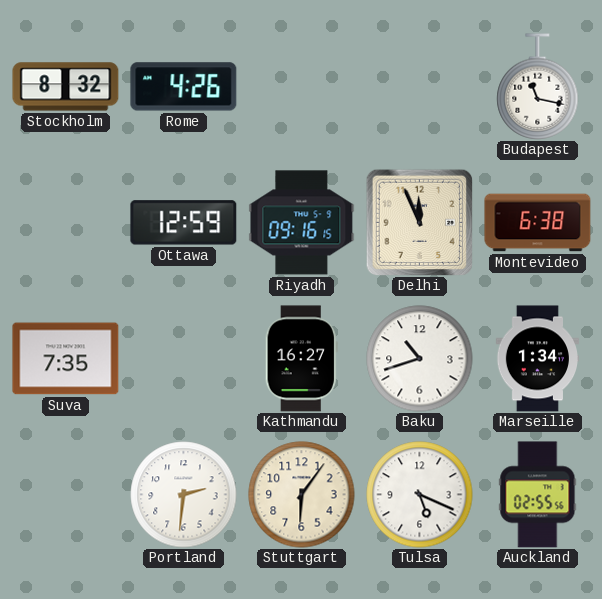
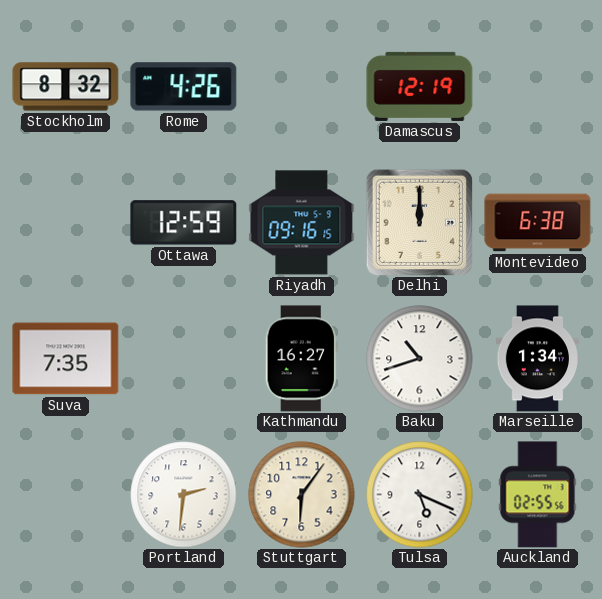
Damascus: none -> 12:19
Budapest: 11:17 -> none
Delhi: 11:56 -> 12:00
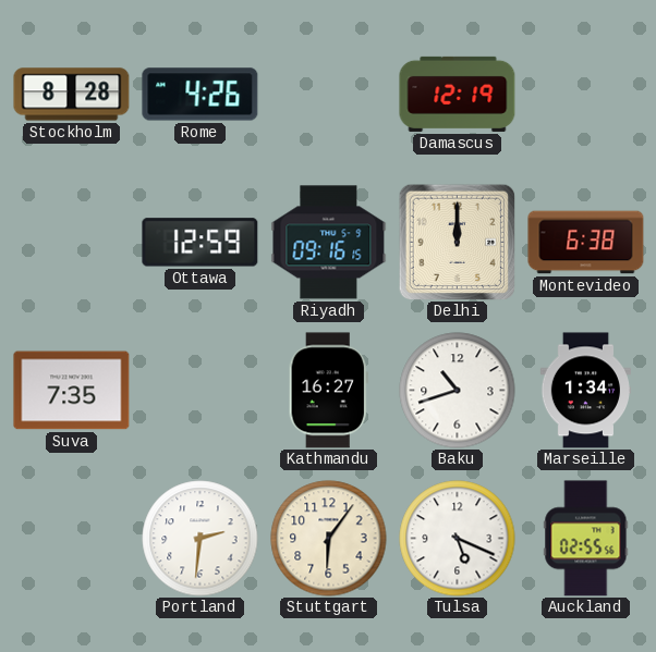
Stockholm: 8:32 -> 8:28
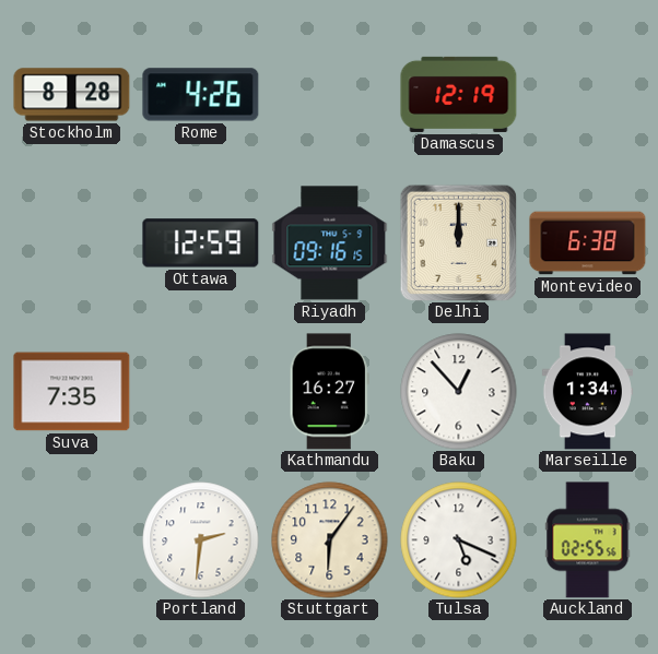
Baku: 10:42 -> 12:53
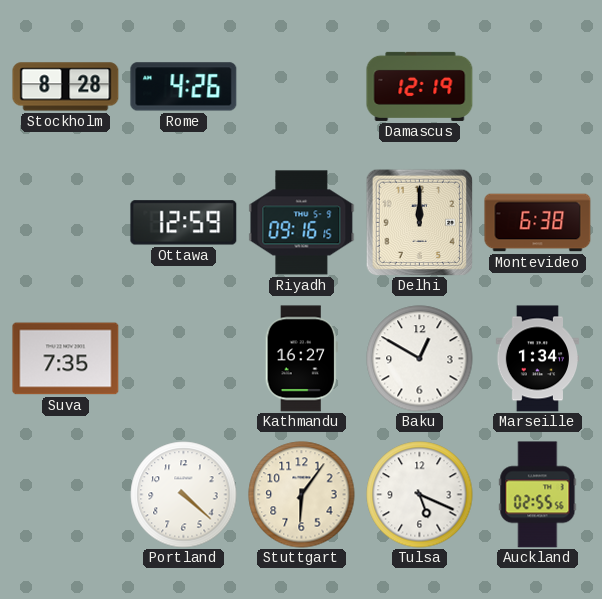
Baku: 12:53 -> 12:50
Portland: 2:31 -> 4:22
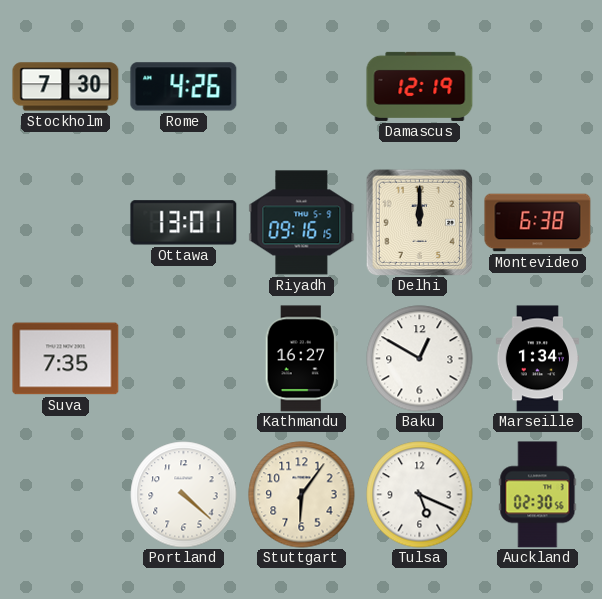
Stockholm: 8:28 -> 7:30
Ottawa: 12:59 -> 13:01
Auckland: 02:55 -> 02:30
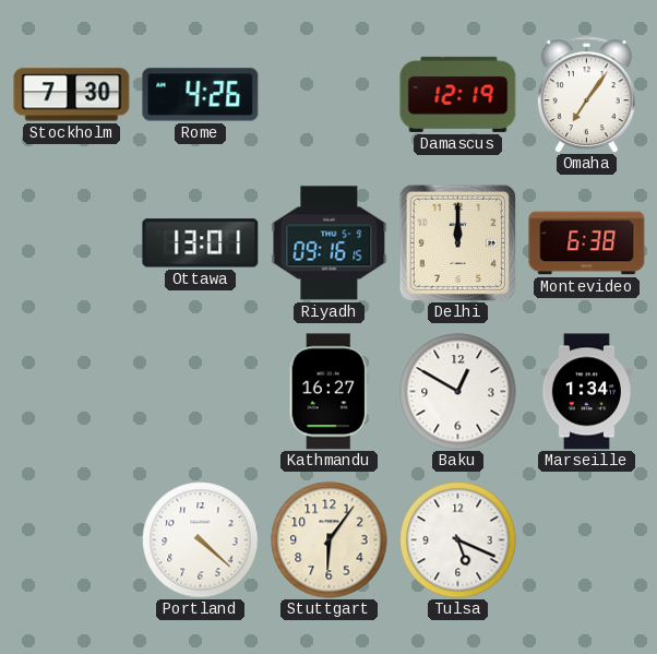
Omaha: none -> 7:06
Suva: 7:35 -> none
Auckland: 02:30 -> none
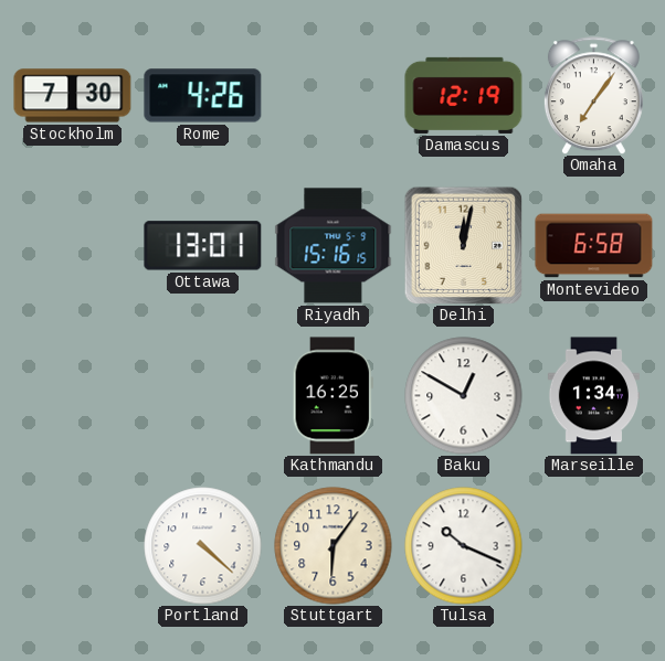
Riyadh: 09:16 -> 15:16
Delhi: 12:00 -> 12:02
Montevideo: 6:38 -> 6:58
Kathmandu: 16:27 -> 16:25
Tulsa: 5:19 -> 10:19
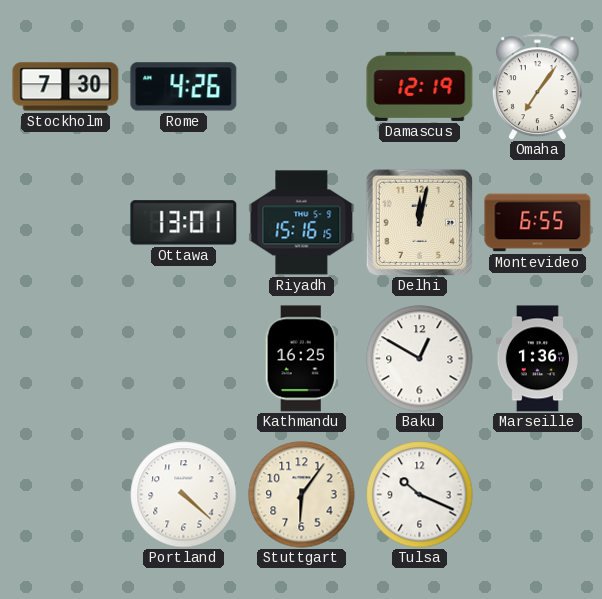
Montevideo: 6:58 -> 6:55
Marseille: 1:34 -> 1:36
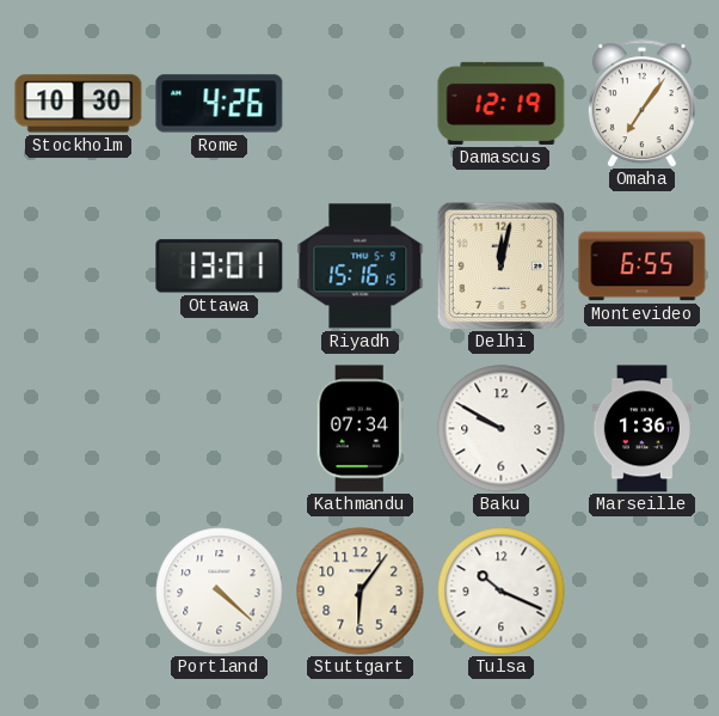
Stockholm: 7:30 -> 10:30
Kathmandu: 16:25 -> 07:34
Baku: 12:50 -> 9:50
